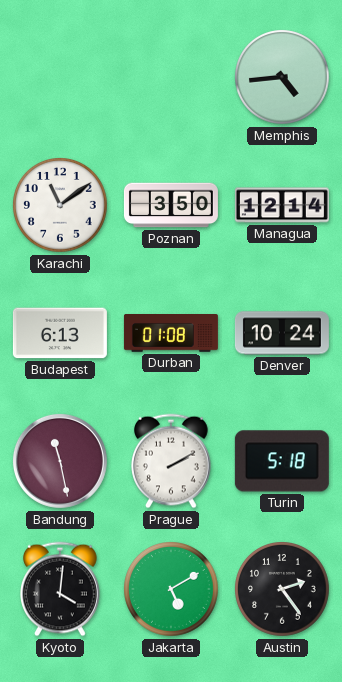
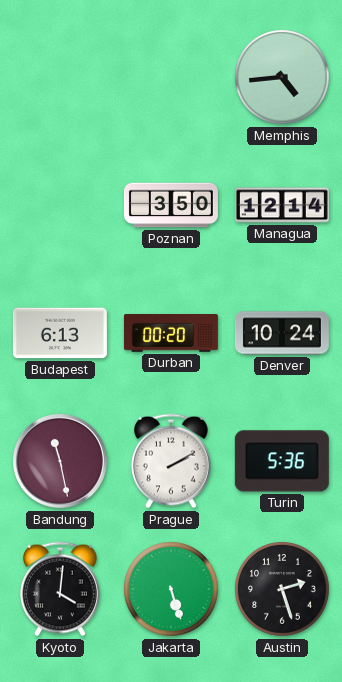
Karachi: 11:09 -> none
Durban: 01:08 -> 00:20
Turin: 5:18 -> 5:36
Jakarta: 5:10 -> 5:27
Austin: 2:24 -> 2:27
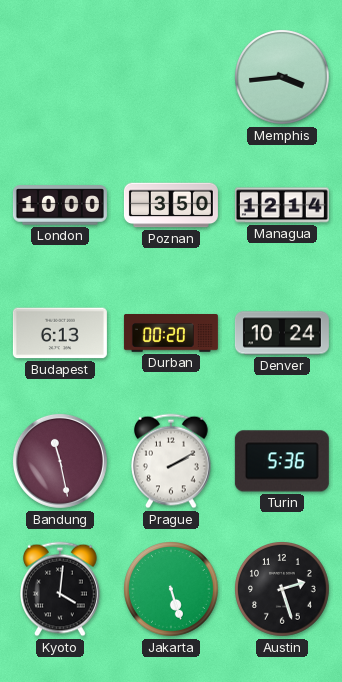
Memphis: 4:44 -> 3:44
London: none -> 10:00
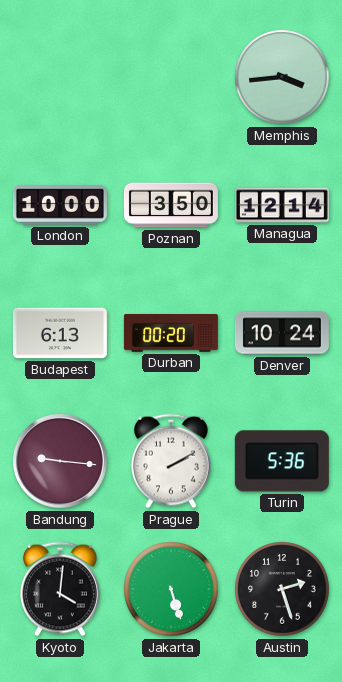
Bandung: 11:28 -> 9:16
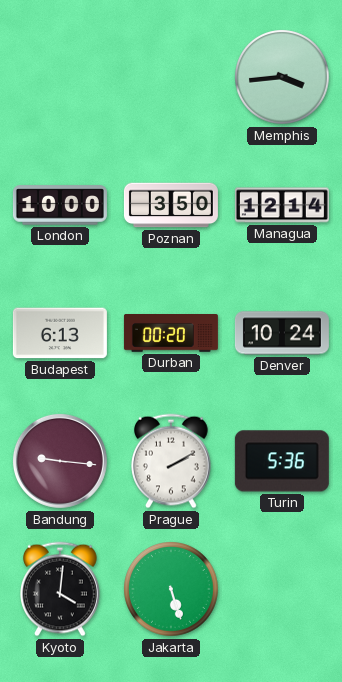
Austin: 2:27 -> none
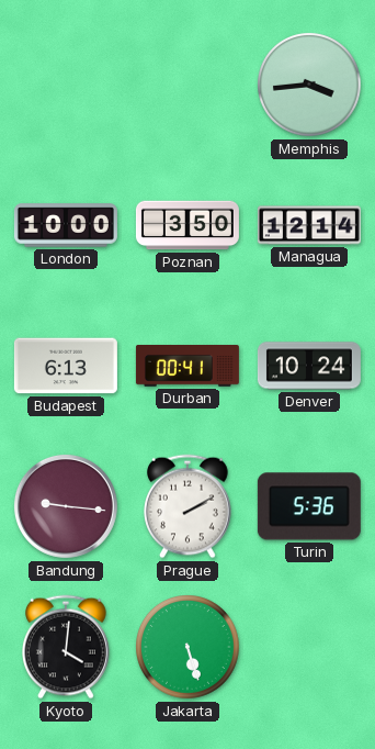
Durban: 00:20 -> 00:41
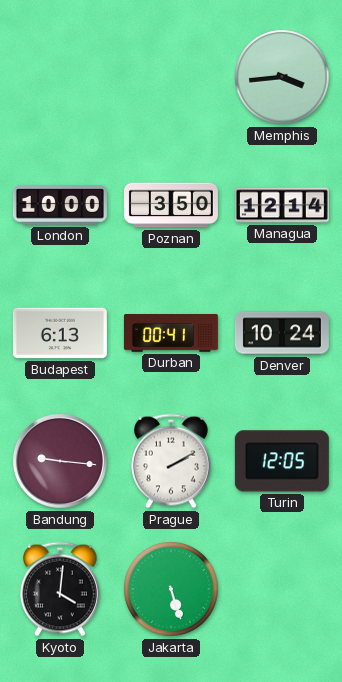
Turin: 5:36 -> 12:05
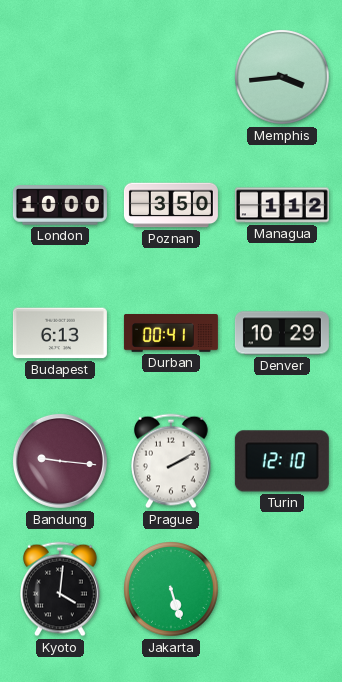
Managua: 12:14 -> 1:12
Denver: 10:24 -> 10:29
Turin: 12:05 -> 12:10
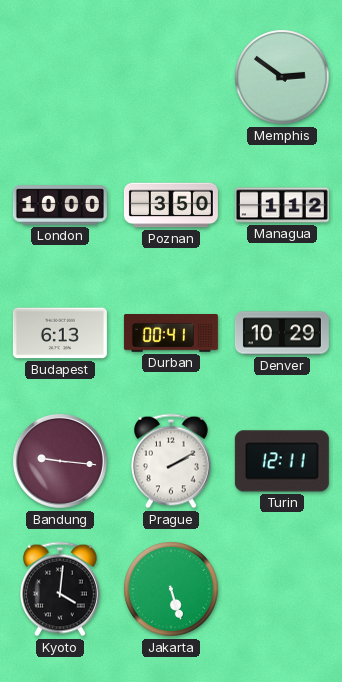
Memphis: 3:44 -> 2:51
Turin: 12:10 -> 12:11
